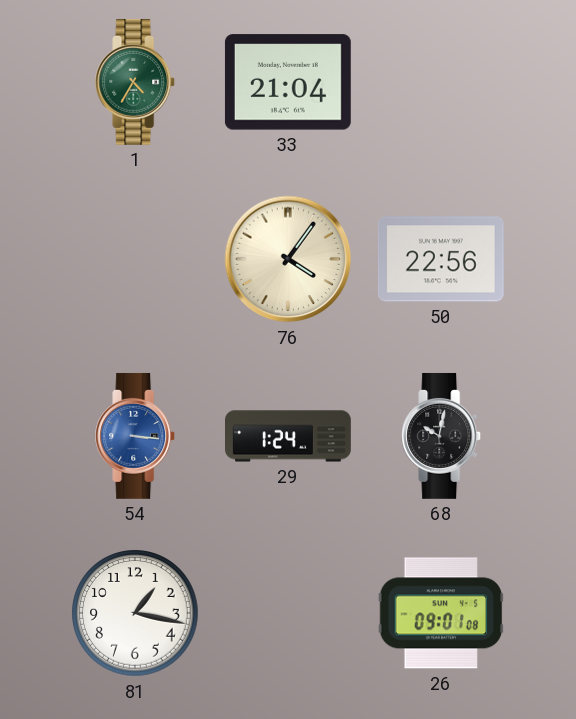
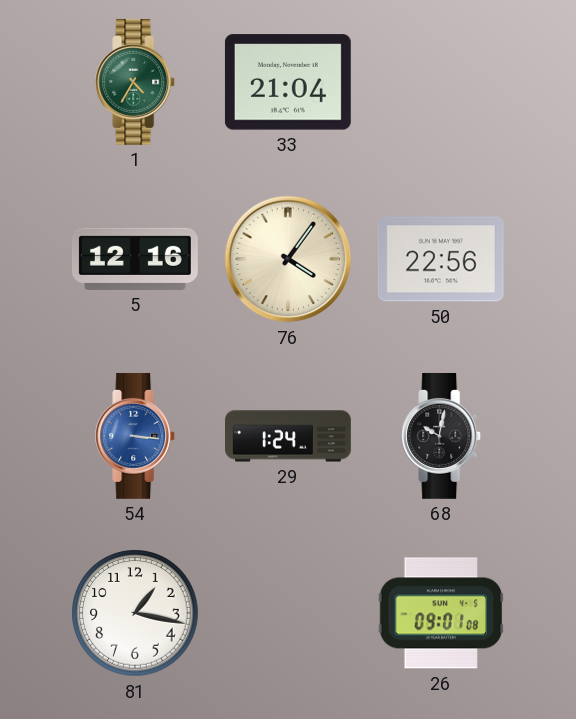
5: none -> 12:16
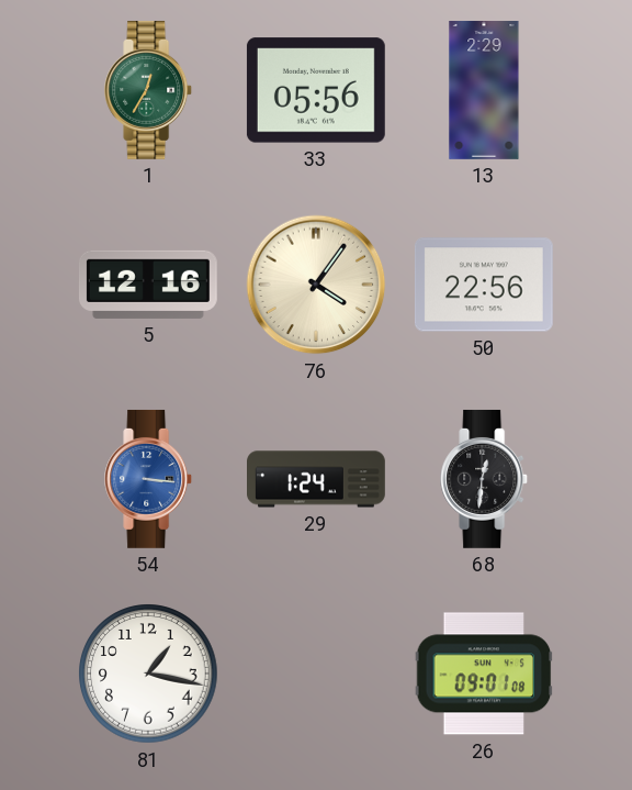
1: 4:35 -> 12:35
33: 21:04 -> 05:56
13: none -> 2:29
68: 10:02 -> 12:31
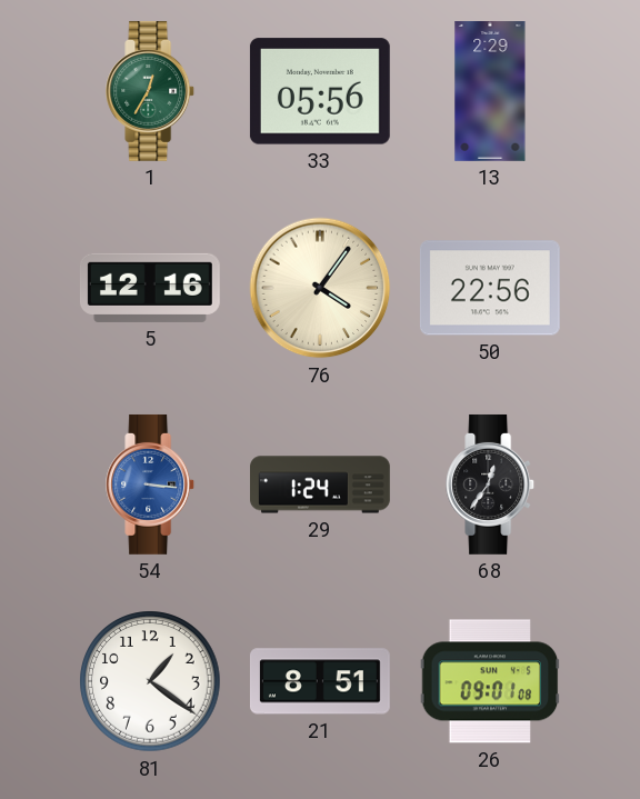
68: 12:31 -> 12:36
81: 1:17 -> 1:21
21: none -> 8:51
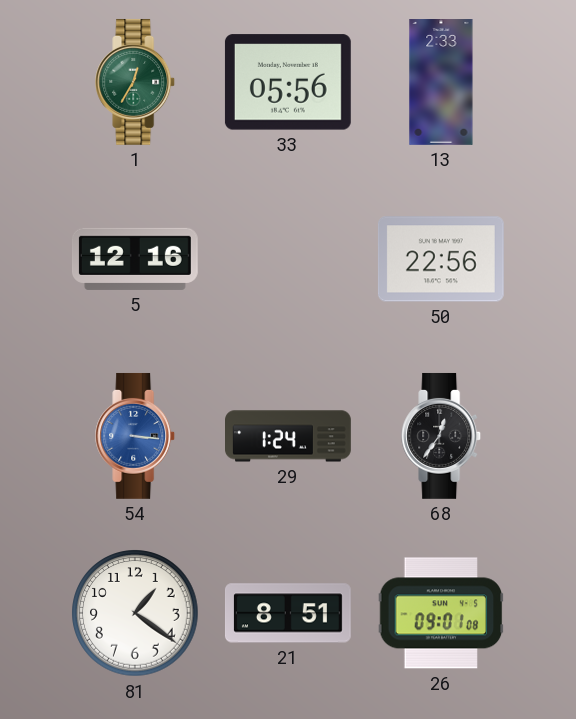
13: 2:29 -> 2:33
76: 4:06 -> none
